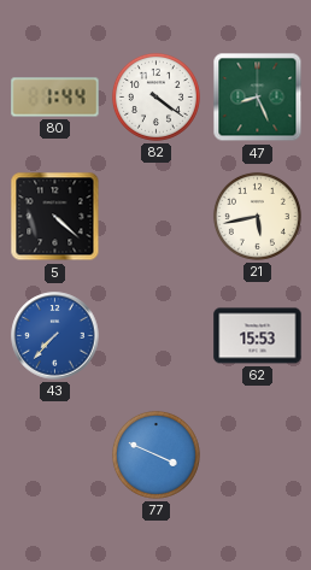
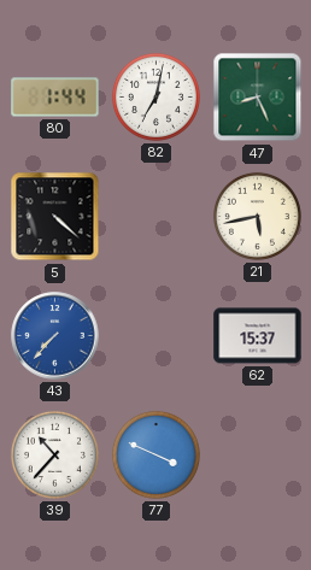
82: 4:21 -> 7:02
62: 15:53 -> 15:37
39: none -> 10:37
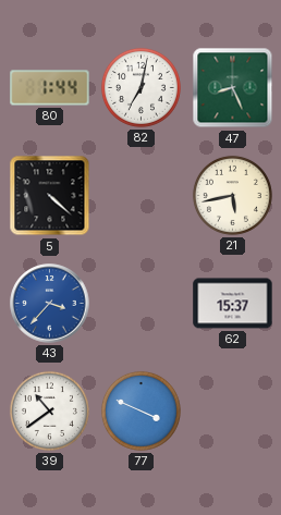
43: 7:37 -> 3:37
39: 10:37 -> 10:39
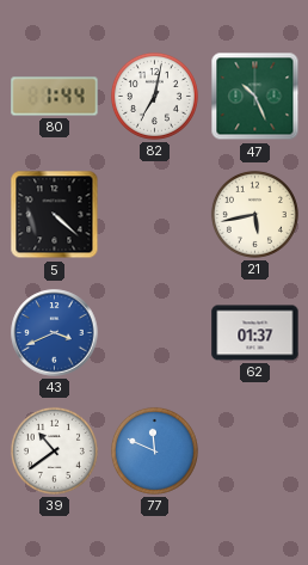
47: 8:26 -> 10:26
43: 3:37 -> 3:41
62: 15:37 -> 01:37
77: 3:49 -> 11:49
